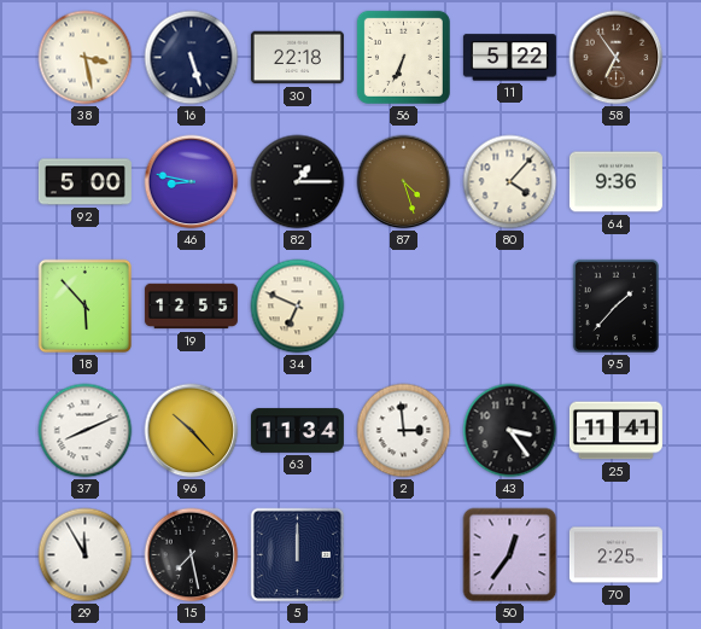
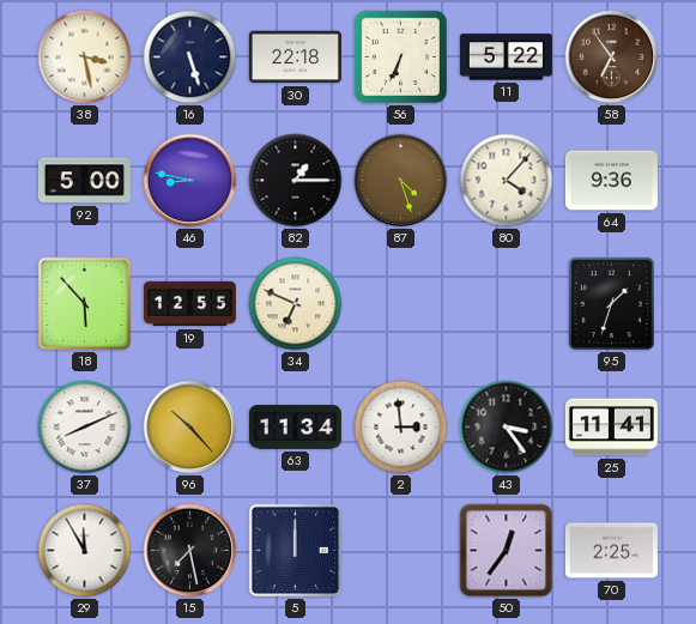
95: 1:37 -> 1:33
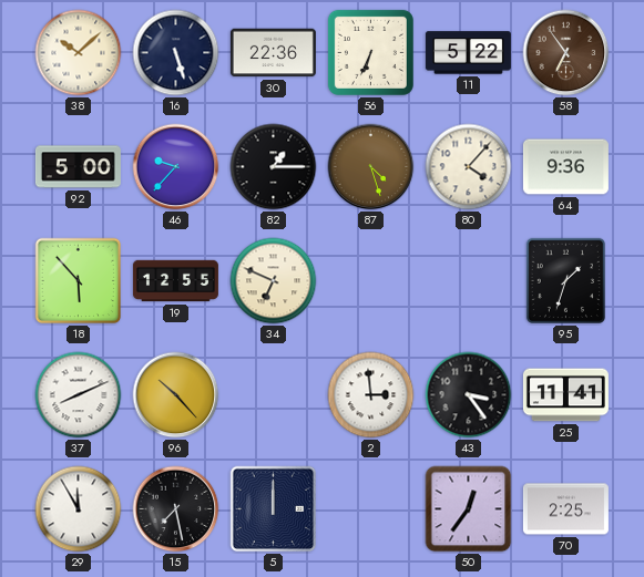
38: 3:28 -> 10:08
30: 22:18 -> 22:36
46: 8:47 -> 9:37
63: 11:34 -> none
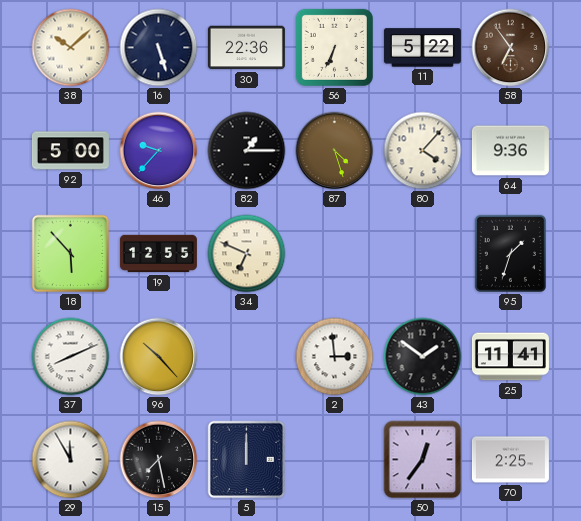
43: 3:24 -> 1:51
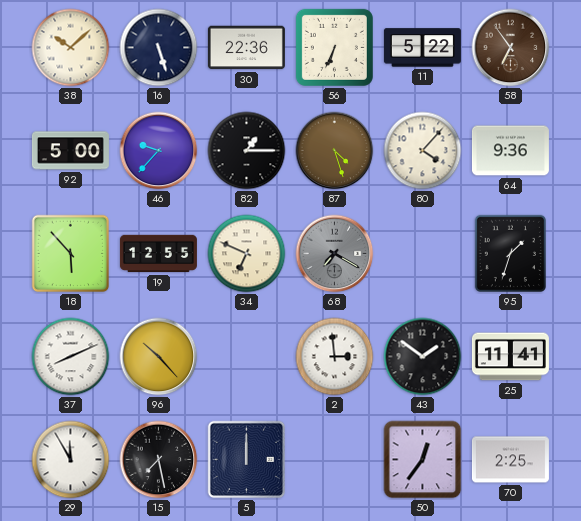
68: none -> 7:20
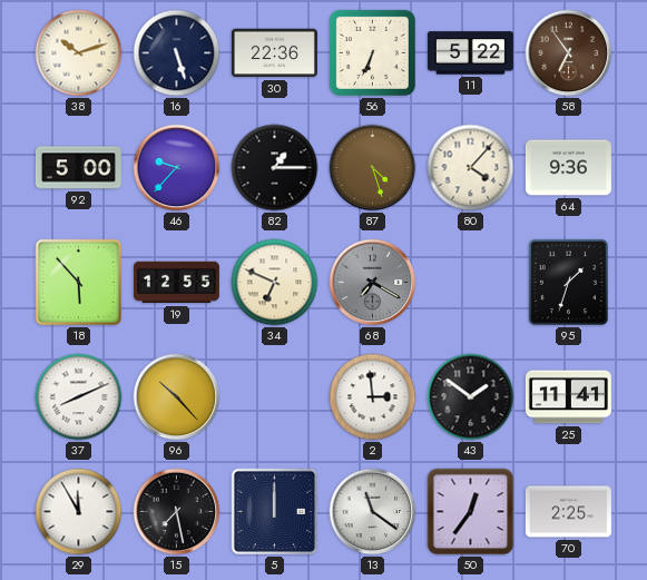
38: 10:08 -> 10:12
13: none -> 11:21
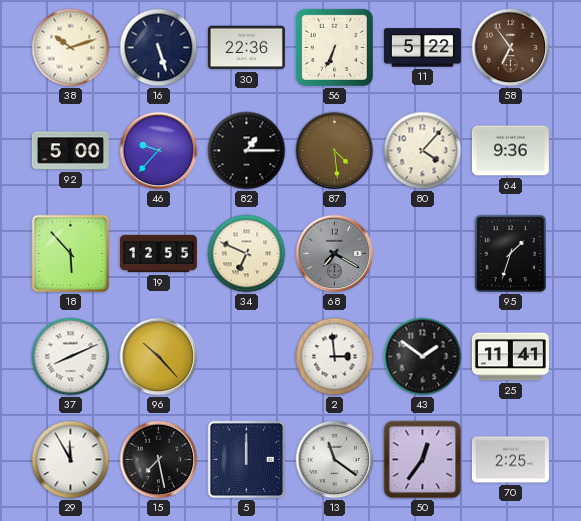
87: 4:27 -> 4:29
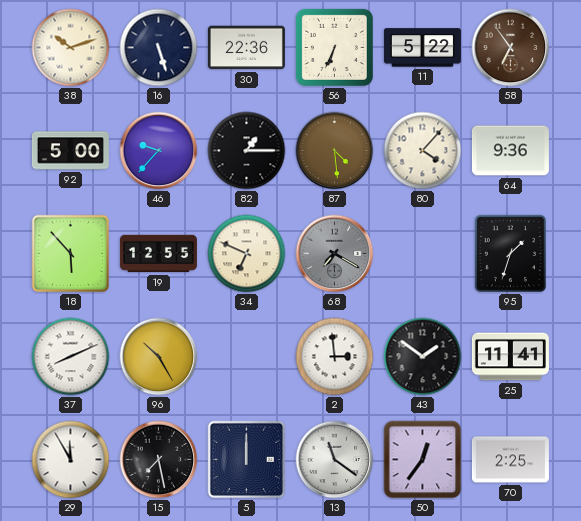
96: 10:23 -> 10:25
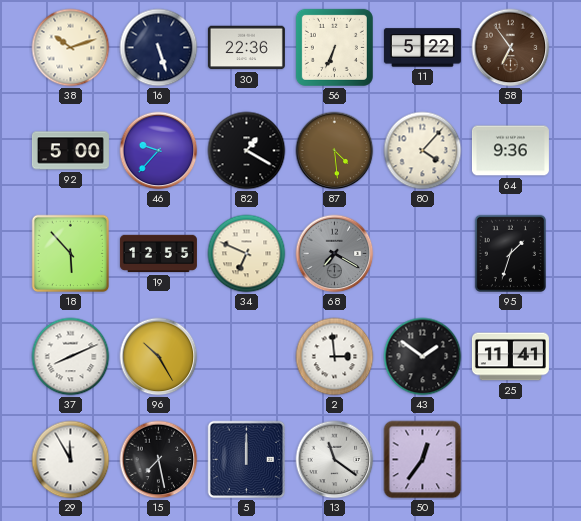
82: 1:15 -> 1:20
70: 2:25 -> none
